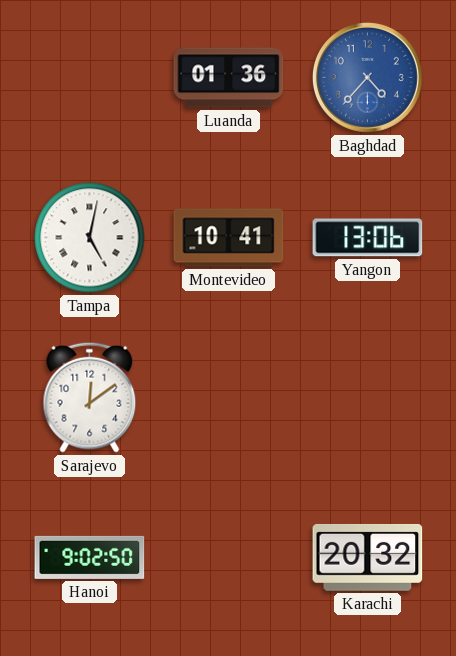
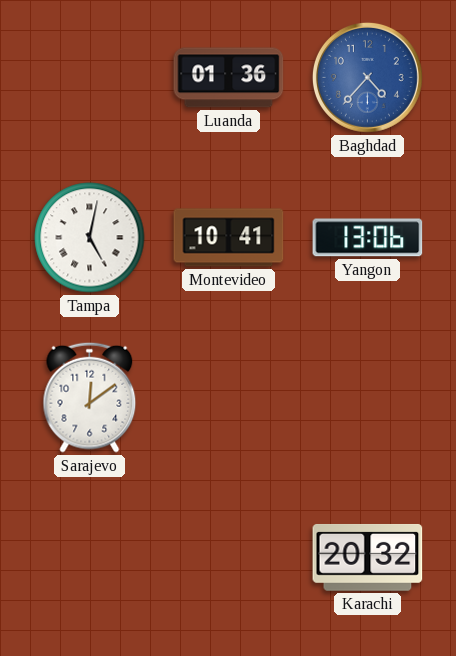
Hanoi: 9:02 -> none
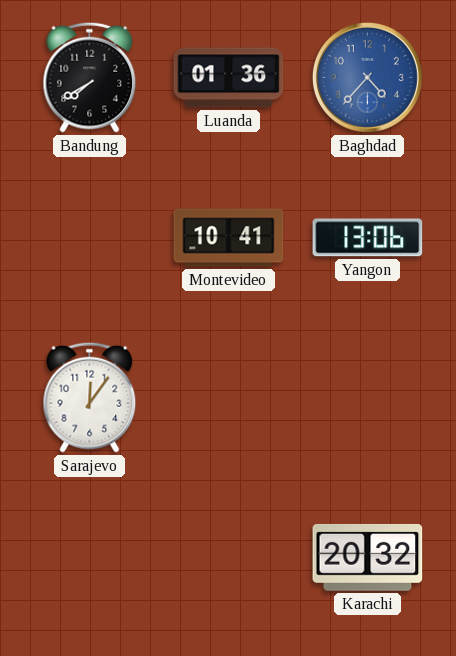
Bandung: none -> 7:40
Tampa: 5:02 -> none
Sarajevo: 12:09 -> 12:06
